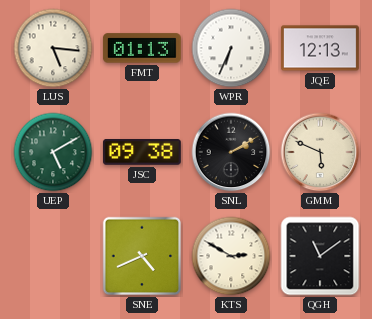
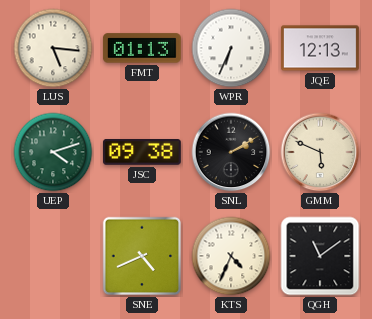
UEP: 5:10 -> 4:12
KTS: 2:50 -> 4:34
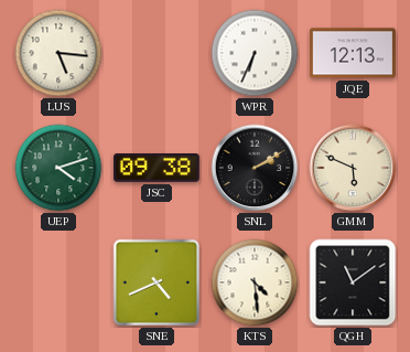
FMT: 01:13 -> none
KTS: 4:34 -> 4:29
